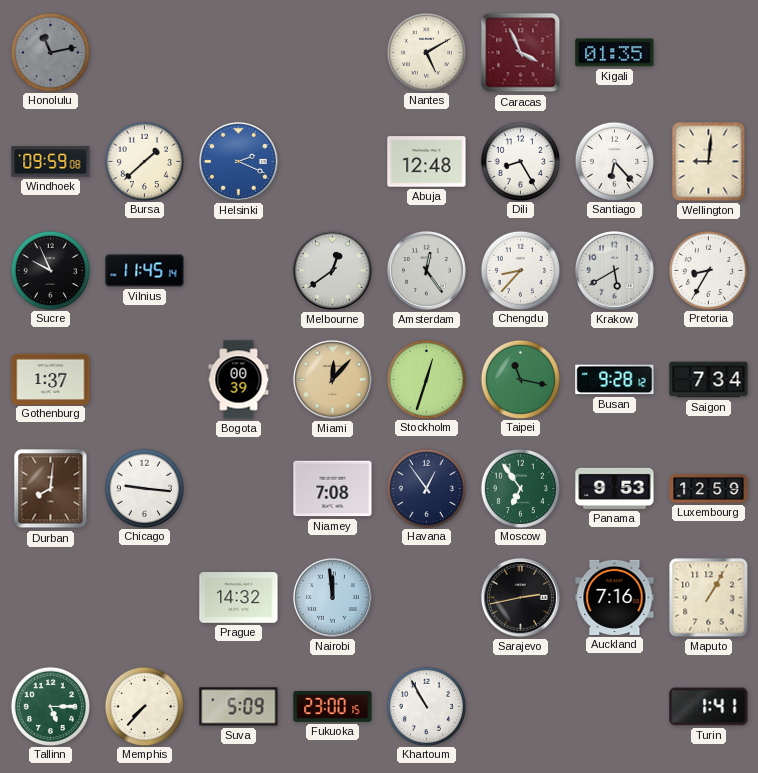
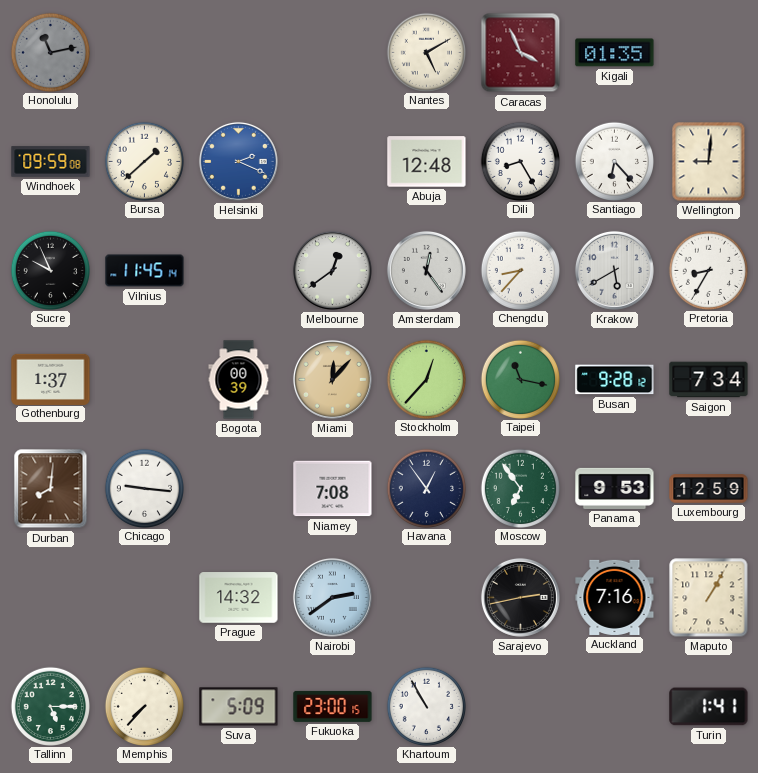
Stockholm: 12:33 -> 12:37
Nairobi: 11:59 -> 2:39
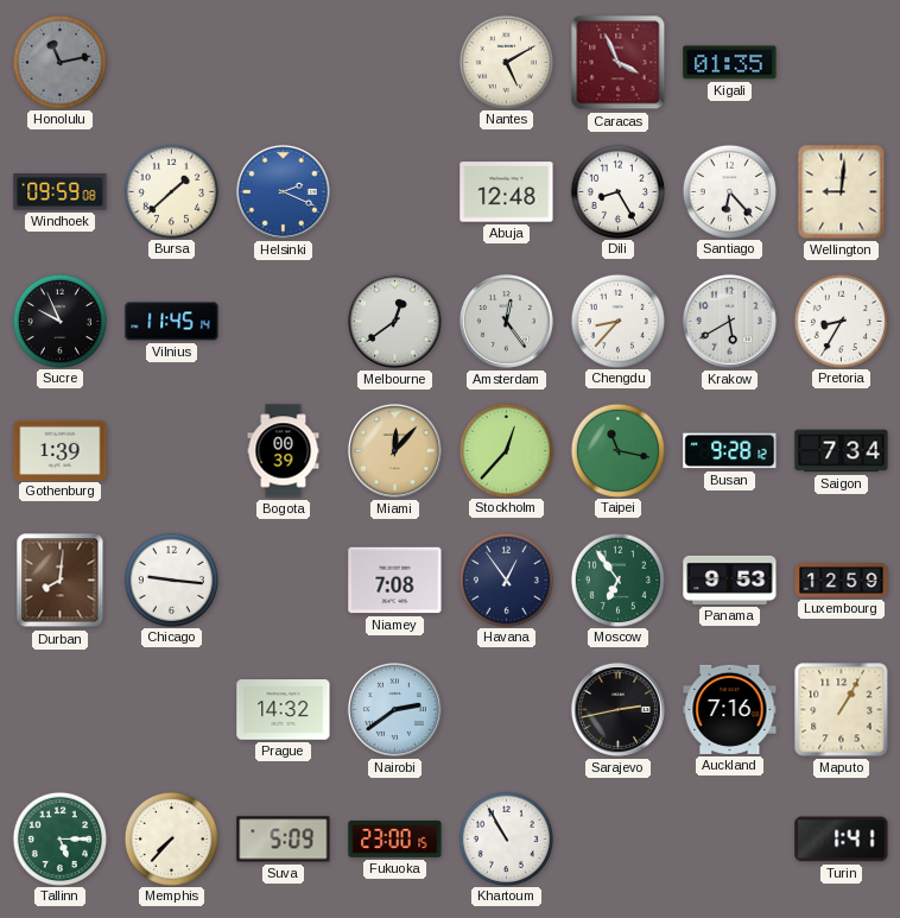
Gothenburg: 1:37 -> 1:39
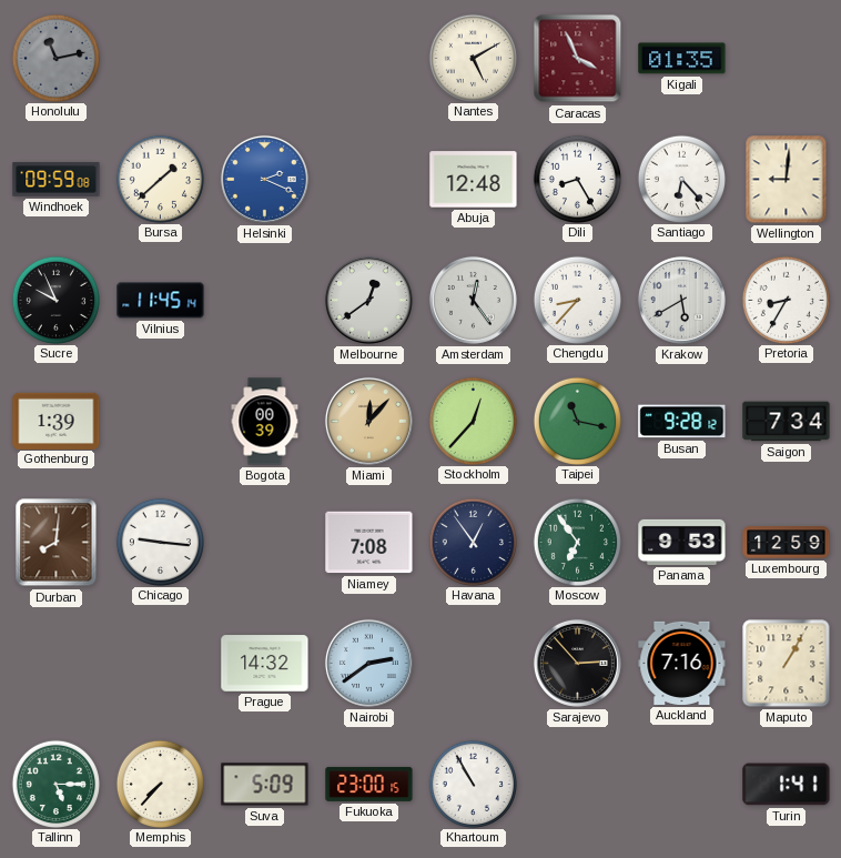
Sarajevo: 2:43 -> 2:53
